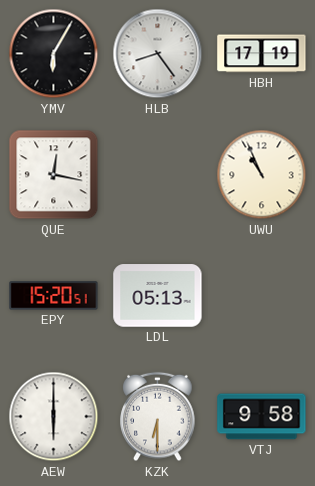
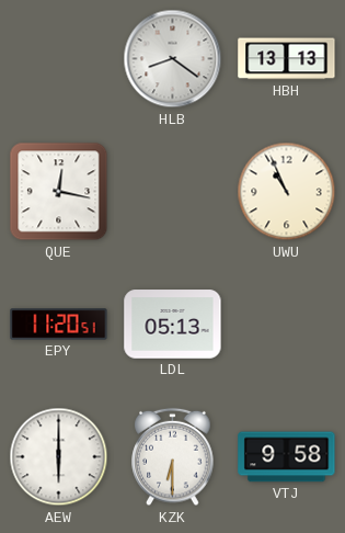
YMV: 6:05 -> none
HLB: 8:24 -> 8:21
HBH: 17:19 -> 13:13
EPY: 15:20 -> 11:20
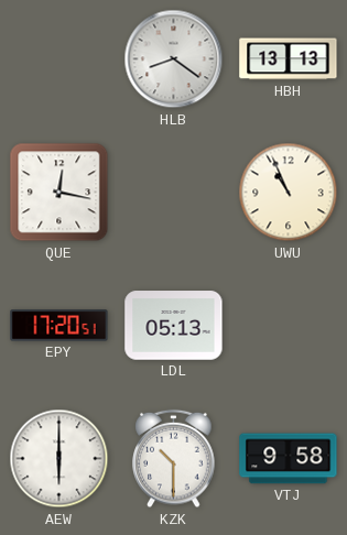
EPY: 11:20 -> 17:20
KZK: 6:30 -> 10:30
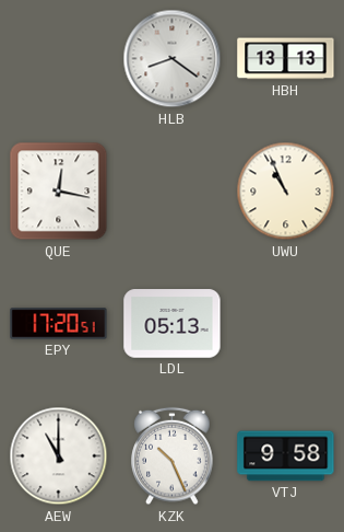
AEW: 6:00 -> 11:00
KZK: 10:30 -> 10:26
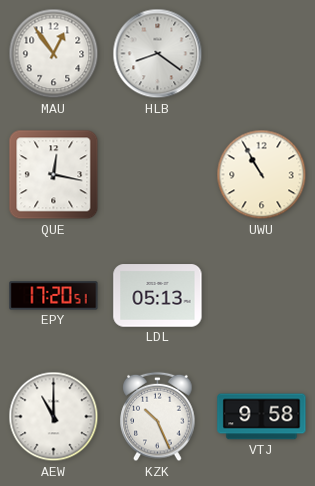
MAU: none -> 12:54
HBH: 13:13 -> none
UWU: 10:56 -> 10:55
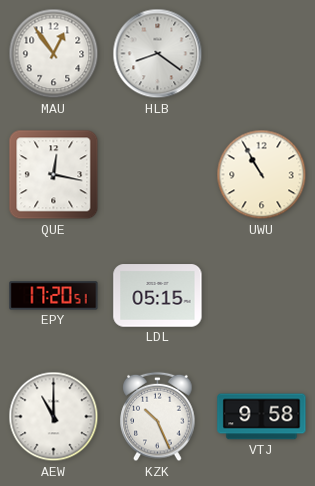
LDL: 05:13 -> 05:15
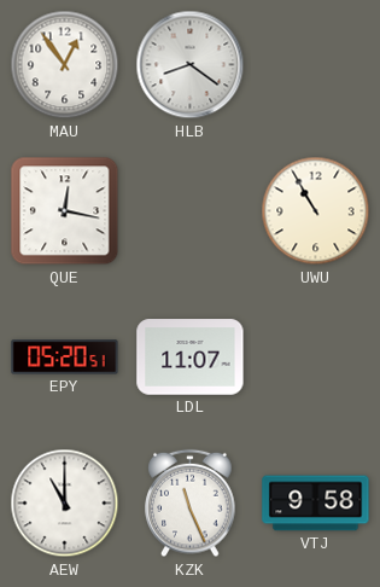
EPY: 17:20 -> 05:20
LDL: 05:15 -> 11:07
KZK: 10:26 -> 11:26
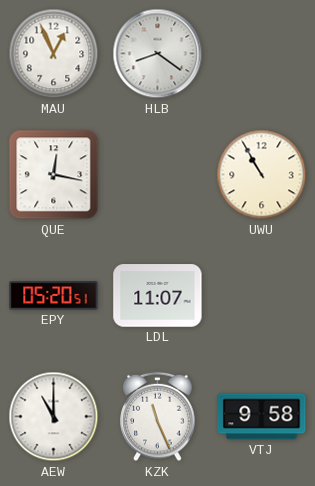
MAU: 12:54 -> 12:56
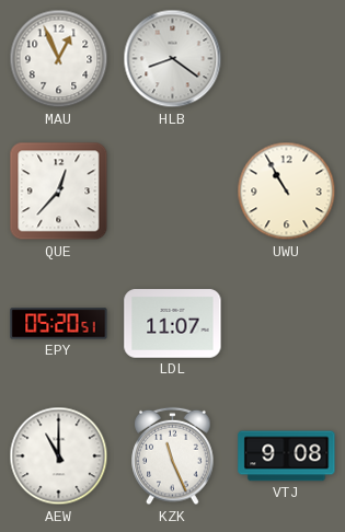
QUE: 12:17 -> 12:37
VTJ: 9:58 -> 9:08
